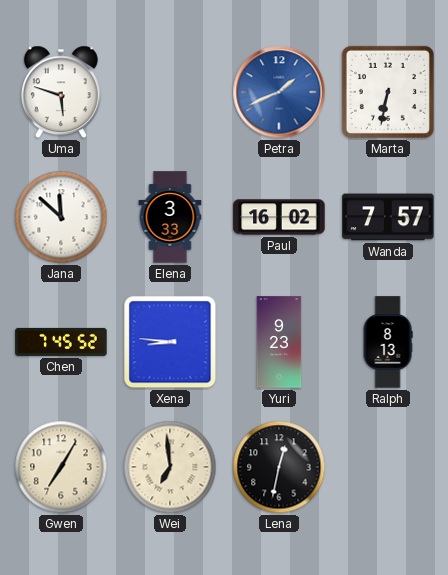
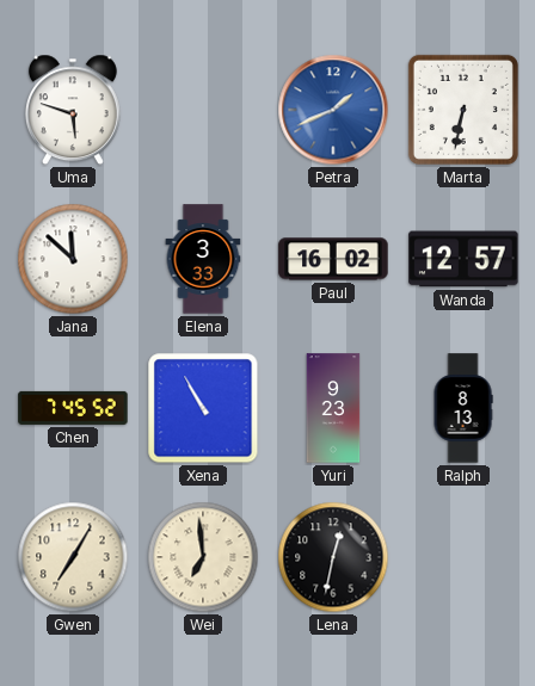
Wanda: 7:57 -> 12:57
Xena: 8:46 -> 10:55
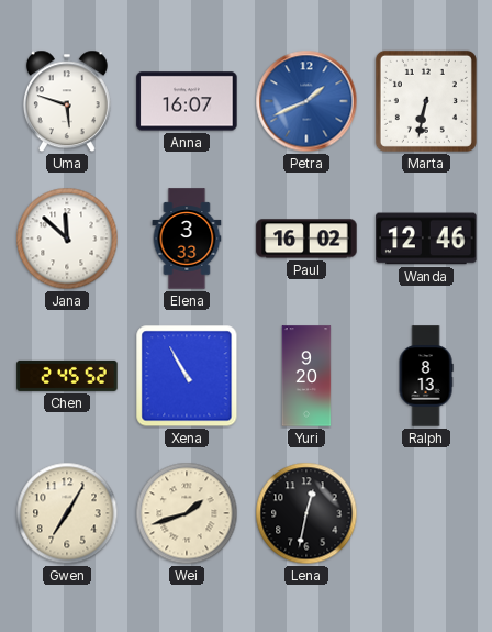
Anna: none -> 16:07
Wanda: 12:57 -> 12:46
Chen: 7:45 -> 2:45
Yuri: 9:23 -> 9:20
Wei: 6:59 -> 1:42
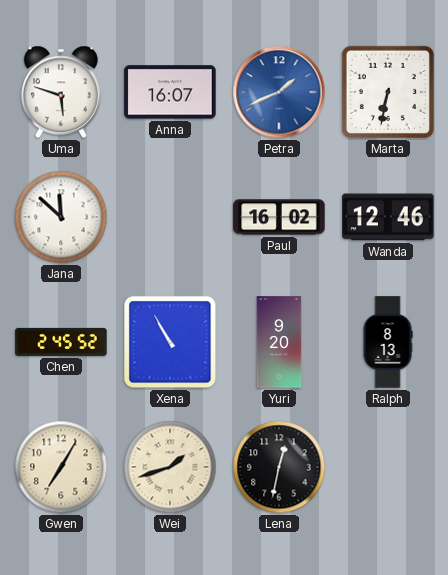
Elena: 3:33 -> none
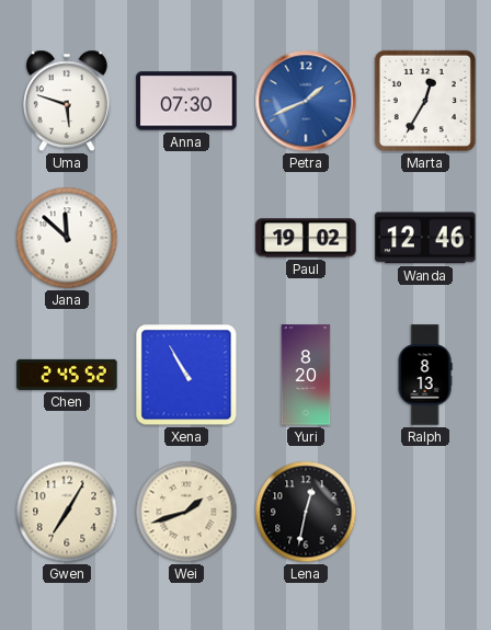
Anna: 16:07 -> 07:30
Marta: 6:32 -> 12:35
Paul: 16:02 -> 19:02
Yuri: 9:20 -> 8:20
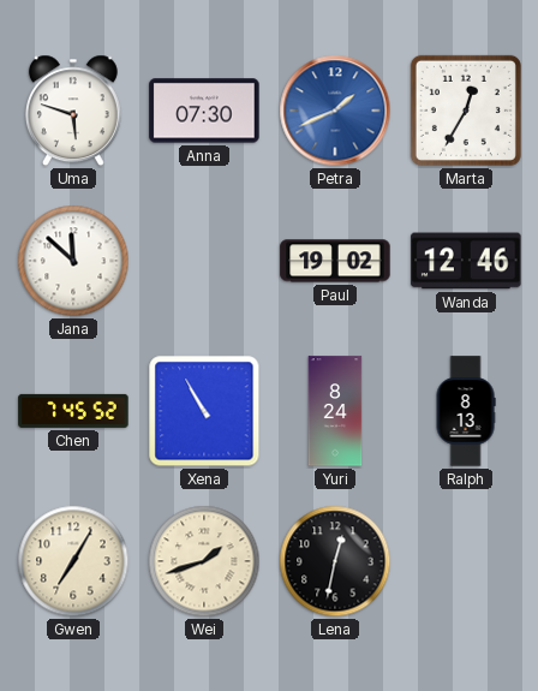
Chen: 2:45 -> 7:45
Yuri: 8:20 -> 8:24
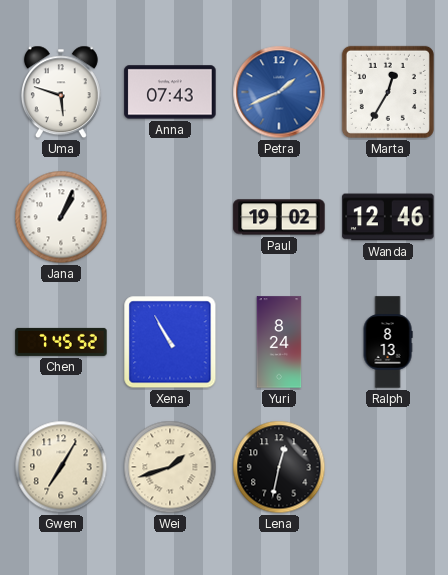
Anna: 07:30 -> 07:43
Jana: 11:52 -> 1:04
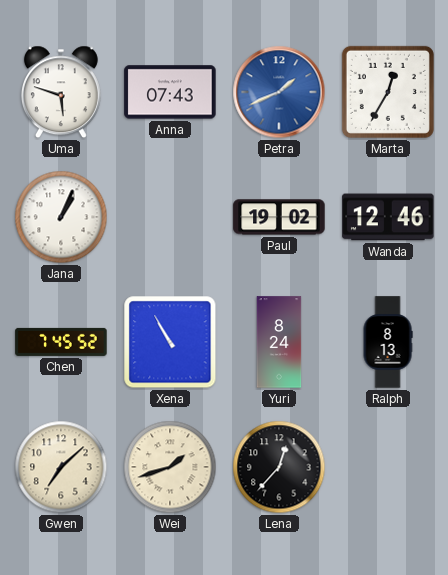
Gwen: 7:05 -> 7:08
Lena: 12:32 -> 12:37
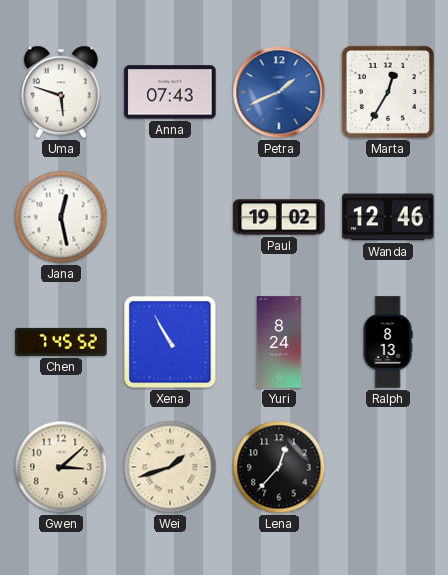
Jana: 1:04 -> 12:28
Gwen: 7:08 -> 3:08
